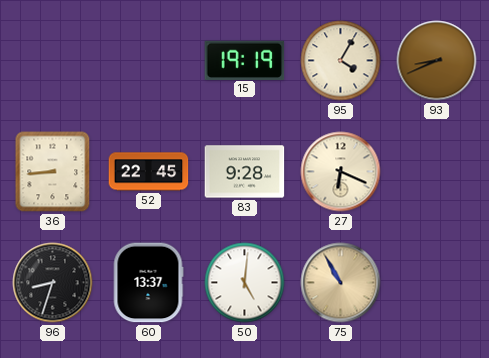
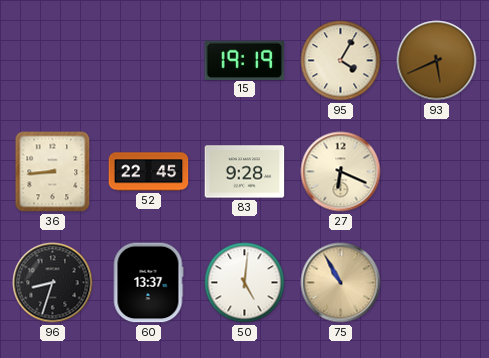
93: 8:41 -> 5:41
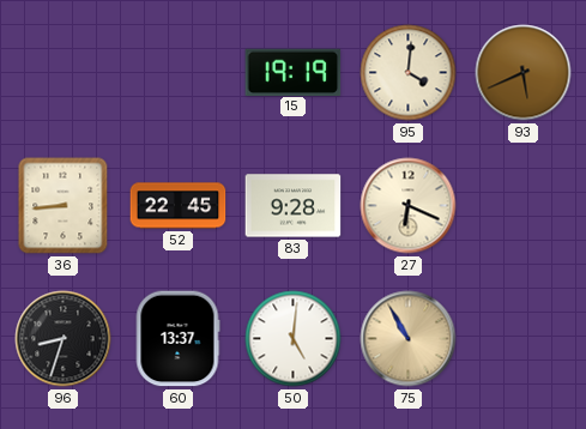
95: 4:05 -> 4:01
